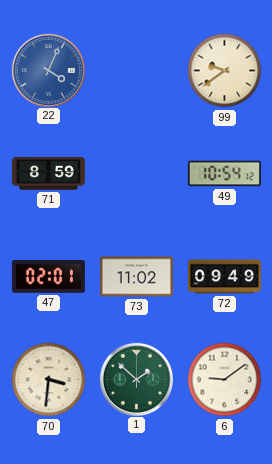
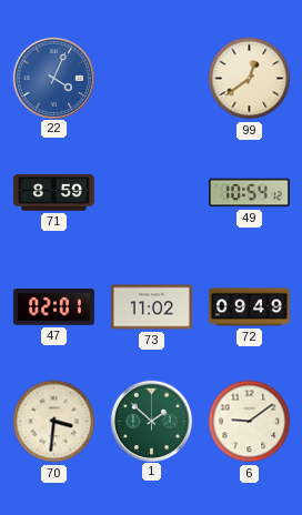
99: 9:39 -> 12:39
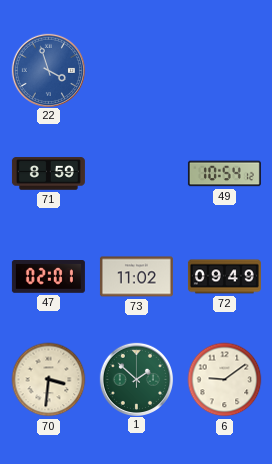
22: 4:04 -> 3:57
99: 12:39 -> none
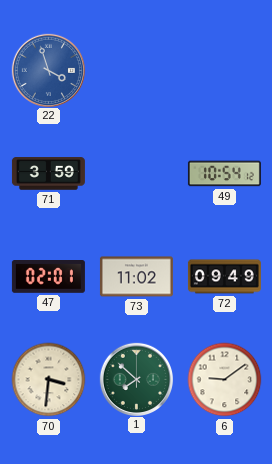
71: 8:59 -> 3:59
1: 1:52 -> 7:52
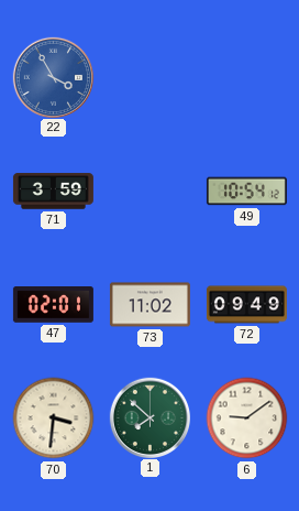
22: 3:57 -> 3:55
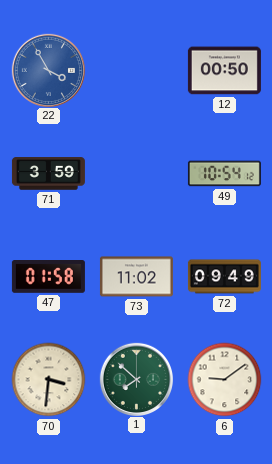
12: none -> 00:50
47: 02:01 -> 01:58
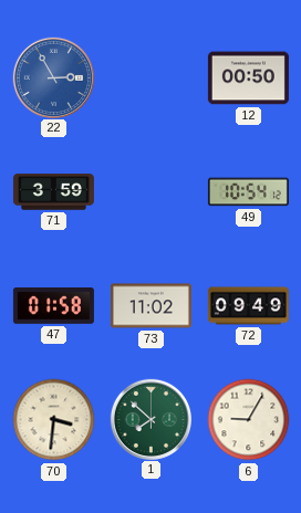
22: 3:55 -> 2:55
6: 9:09 -> 9:05
